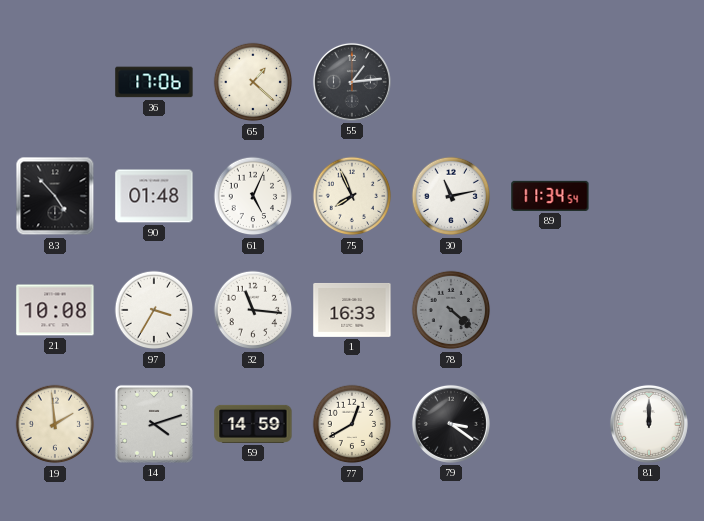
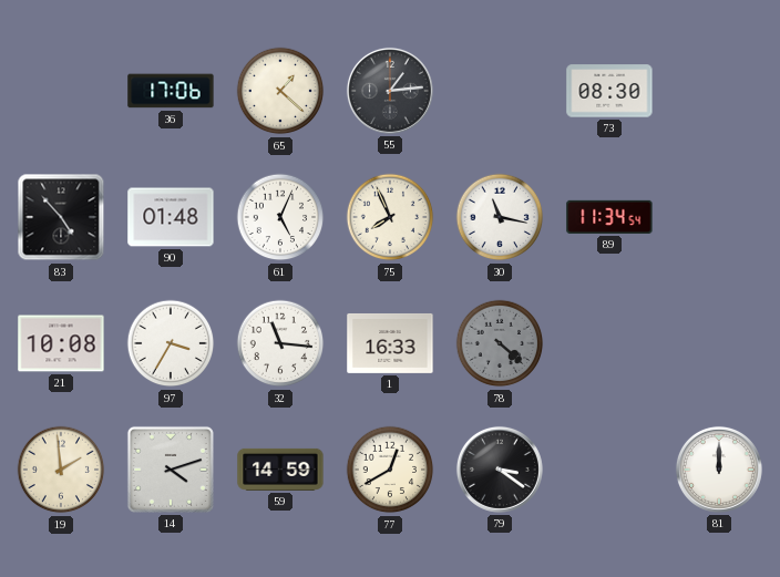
73: none -> 08:30
30: 11:13 -> 11:17
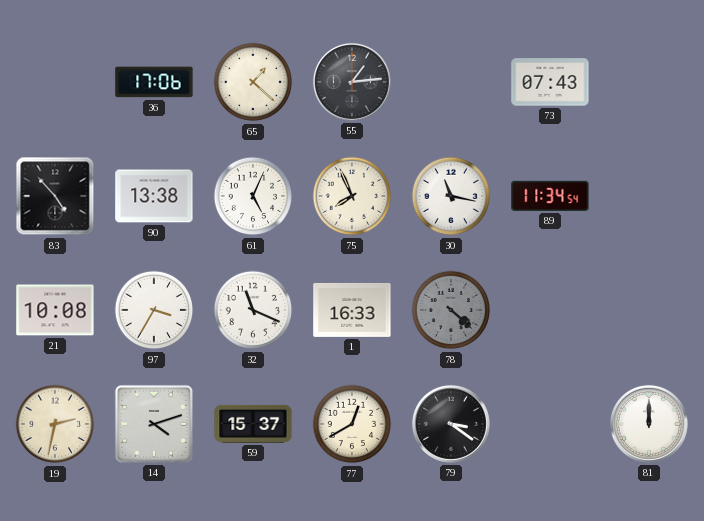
73: 08:30 -> 07:43
90: 01:48 -> 13:38
32: 11:16 -> 11:19
19: 1:59 -> 2:32
59: 14:59 -> 15:37
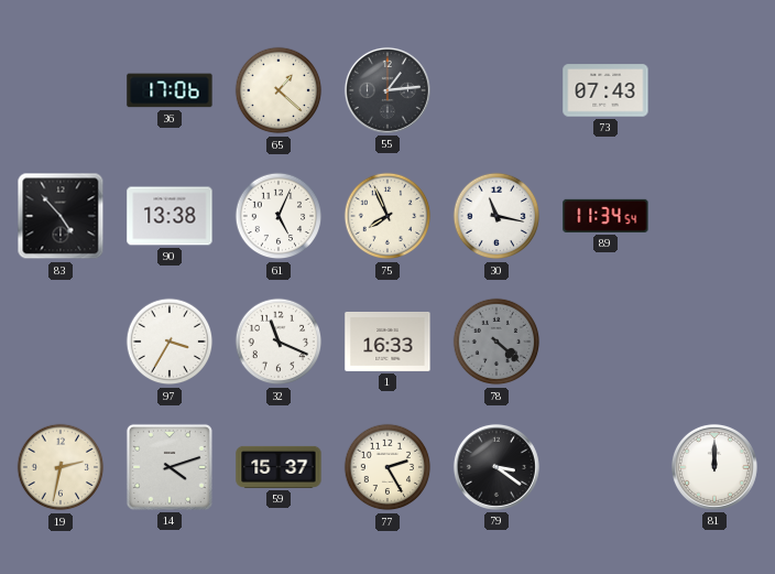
21: 10:08 -> none
77: 12:40 -> 2:25
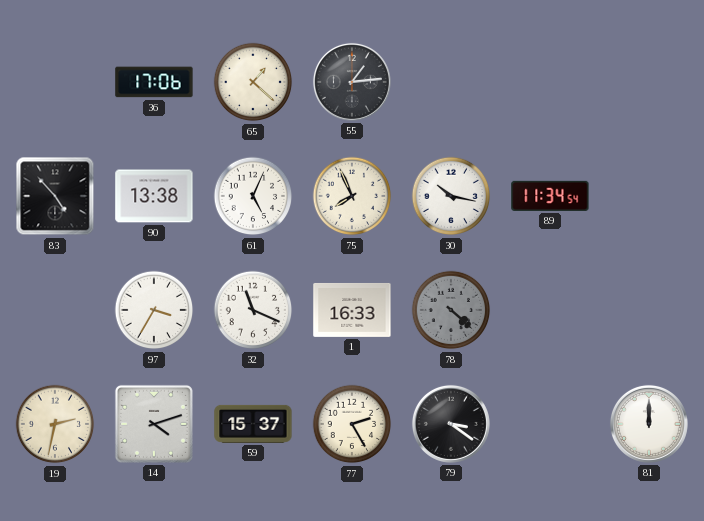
73: 07:43 -> none
30: 11:17 -> 10:17
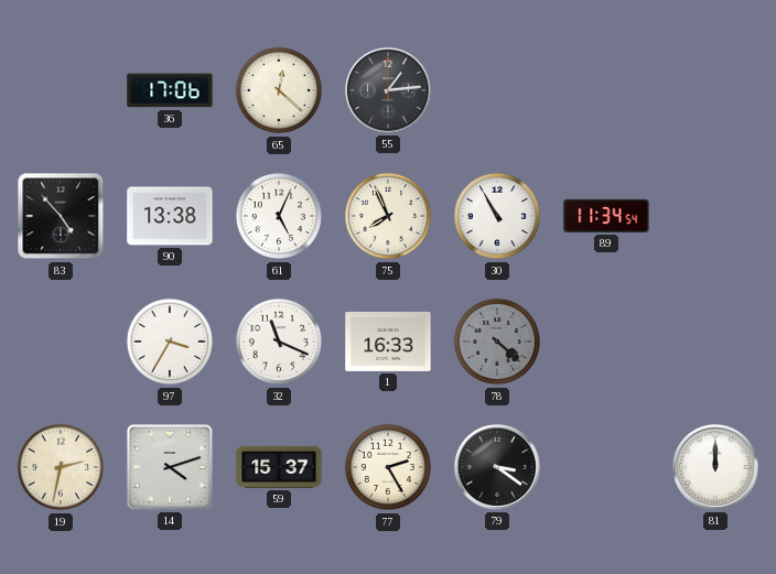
65: 1:22 -> 12:22
30: 10:17 -> 10:55
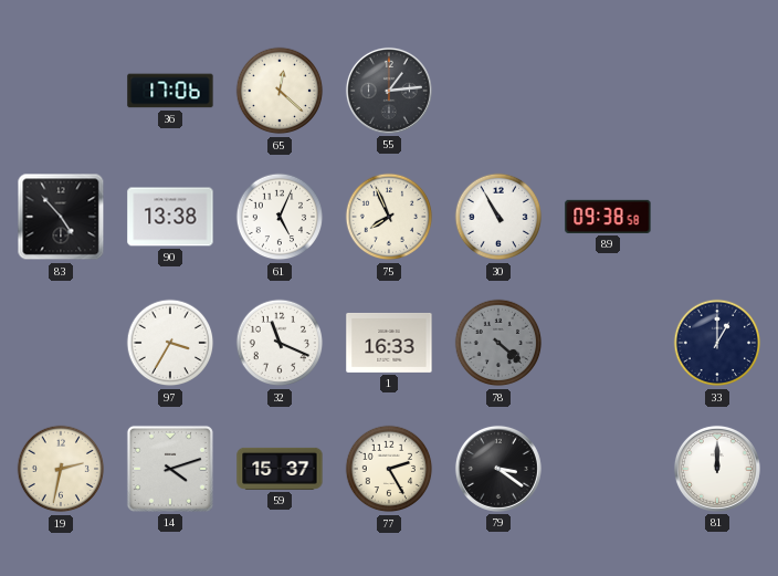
89: 11:34 -> 09:38
33: none -> 1:00
